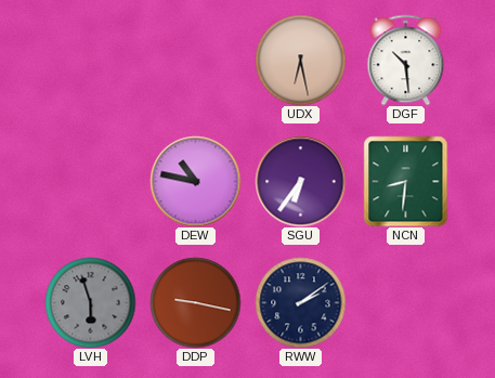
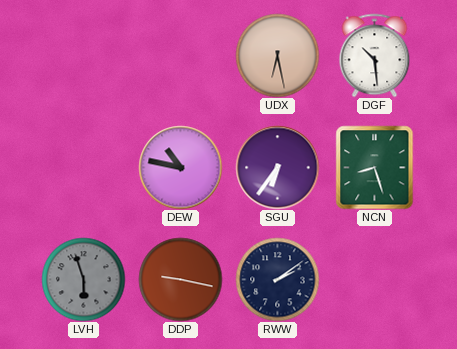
NCN: 8:31 -> 8:27
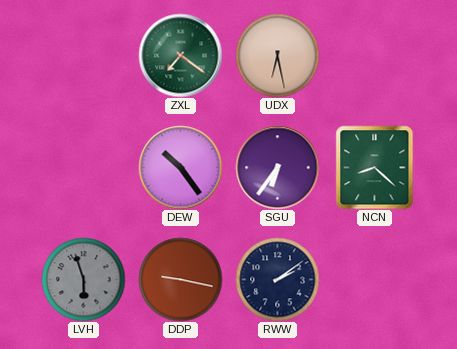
ZXL: none -> 7:21
DGF: 10:29 -> none
DEW: 10:47 -> 10:24
NCN: 8:27 -> 8:22
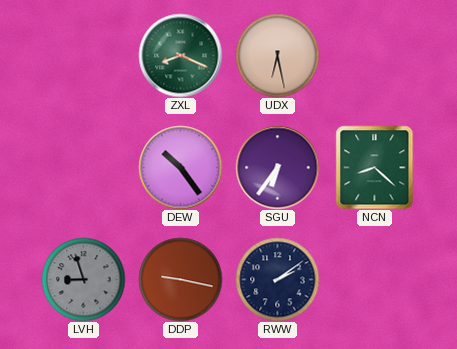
ZXL: 7:21 -> 8:19
LVH: 5:57 -> 8:57
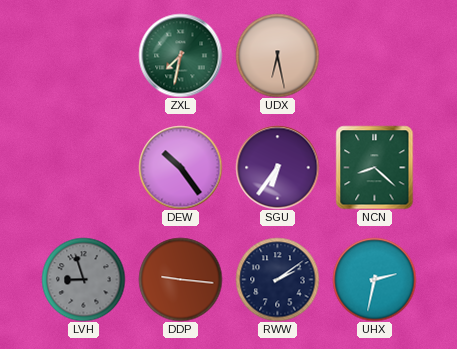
ZXL: 8:19 -> 7:32
DDP: 9:17 -> 9:16
UHX: none -> 2:32
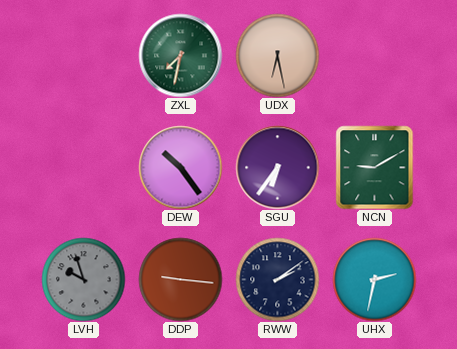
NCN: 8:22 -> 9:10
LVH: 8:57 -> 9:57
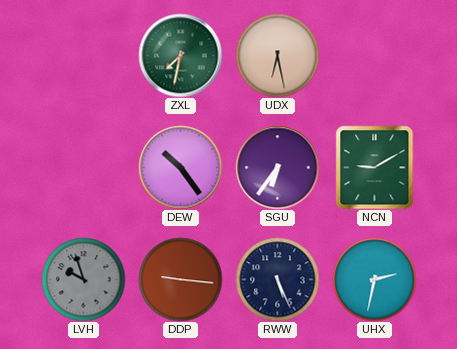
RWW: 2:09 -> 5:26
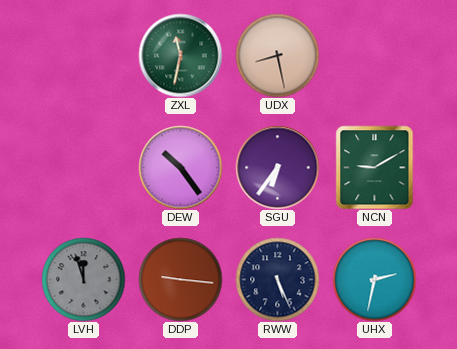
ZXL: 7:32 -> 11:32
UDX: 6:28 -> 8:28
LVH: 9:57 -> 11:57
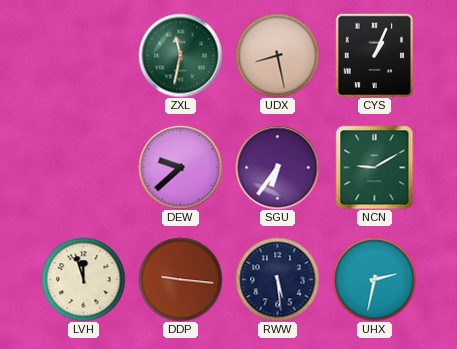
CYS: none -> 1:04
DEW: 10:24 -> 9:38
LVH dial: grey -> cream
RWW: 5:26 -> 5:29
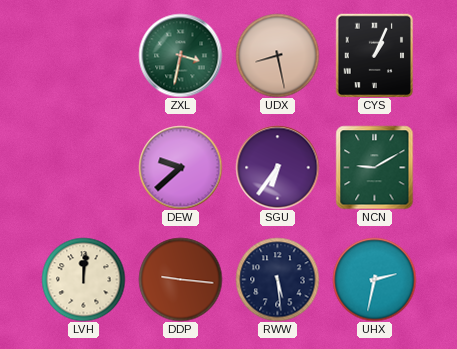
ZXL: 11:32 -> 3:32
LVH: 11:57 -> 12:01
